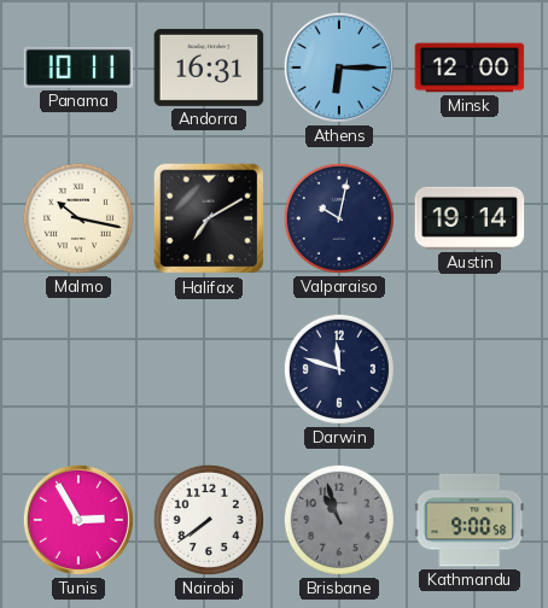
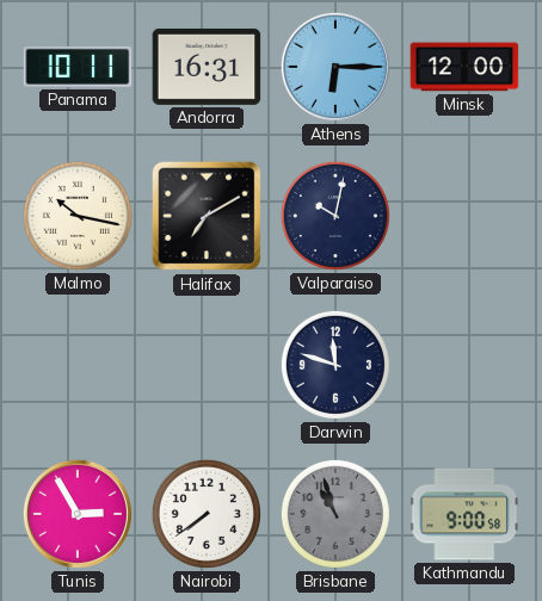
Austin: 19:14 -> none
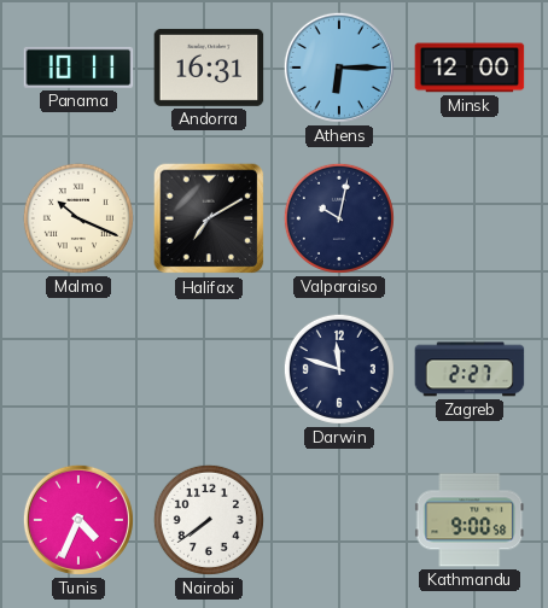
Malmo: 10:17 -> 10:19
Zagreb: none -> 2:27
Tunis: 2:55 -> 4:34
Brisbane: 10:57 -> none
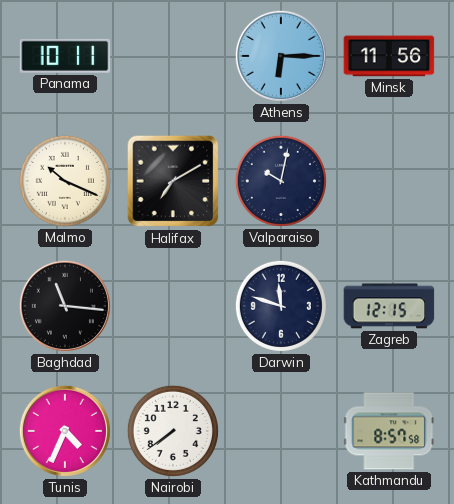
Andorra: 16:31 -> none
Minsk: 12:00 -> 11:56
Baghdad: none -> 11:16
Zagreb: 2:27 -> 12:15
Kathmandu: 9:00 -> 8:57
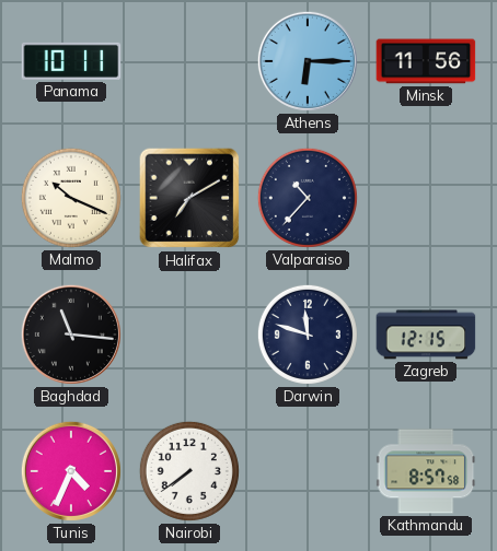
Valparaiso: 10:02 -> 10:37
